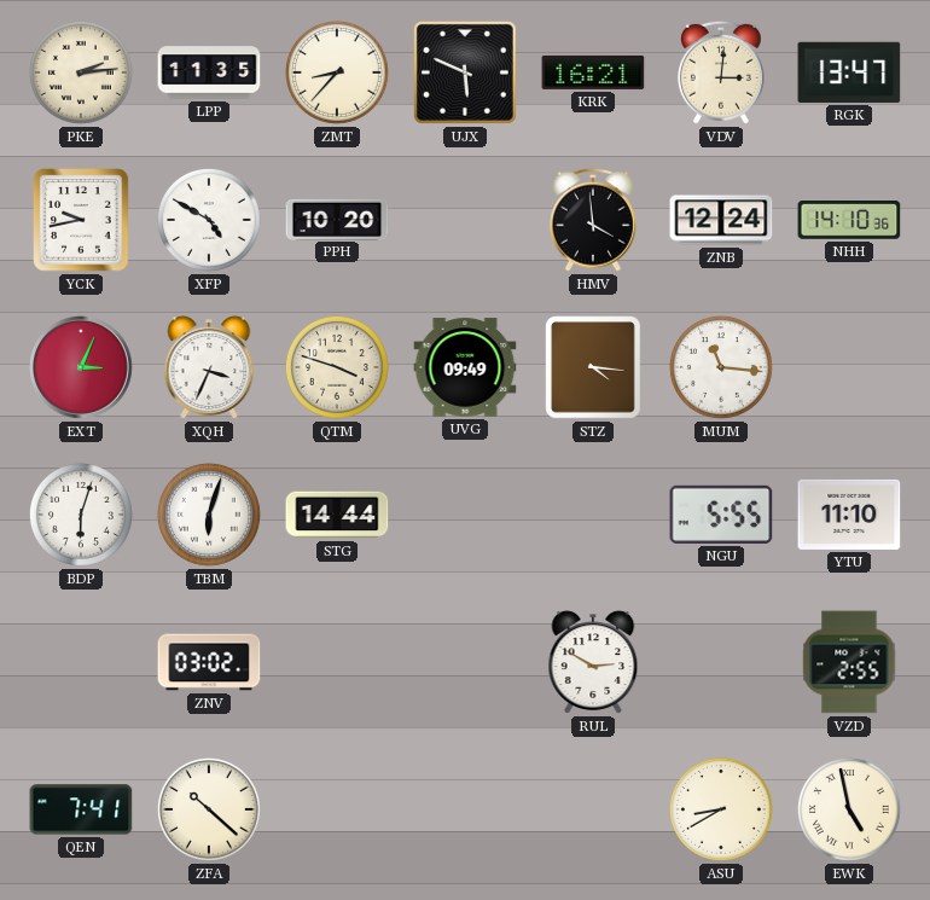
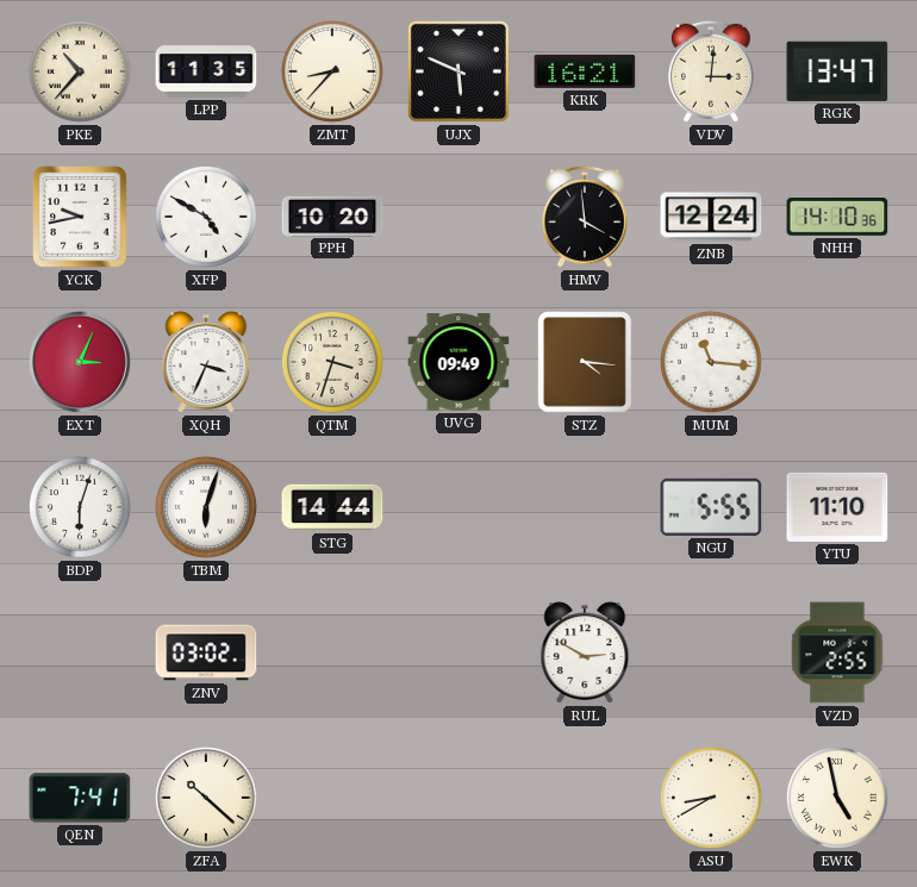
PKE: 2:14 -> 10:37
QTM: 3:48 -> 3:33
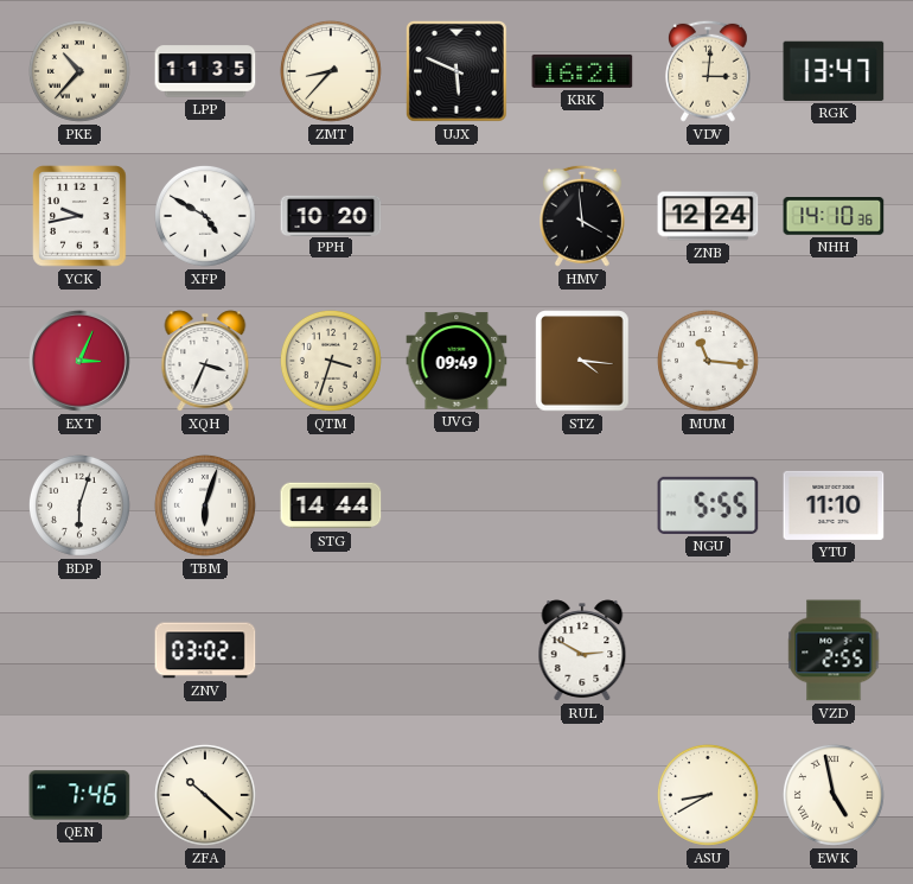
QEN: 7:41 -> 7:46
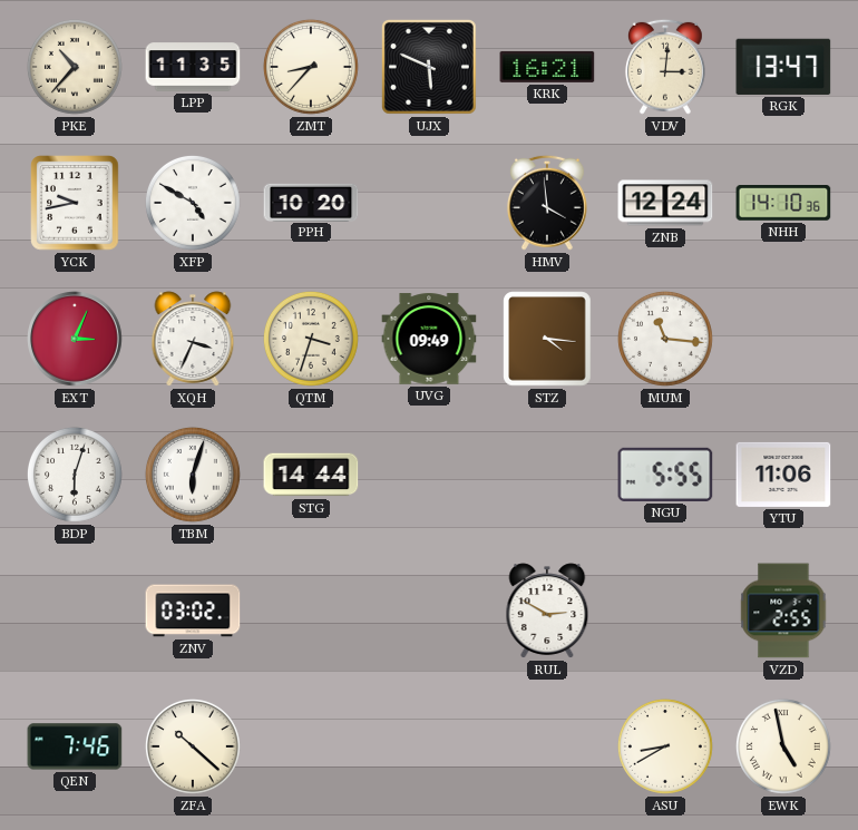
YTU: 11:10 -> 11:06
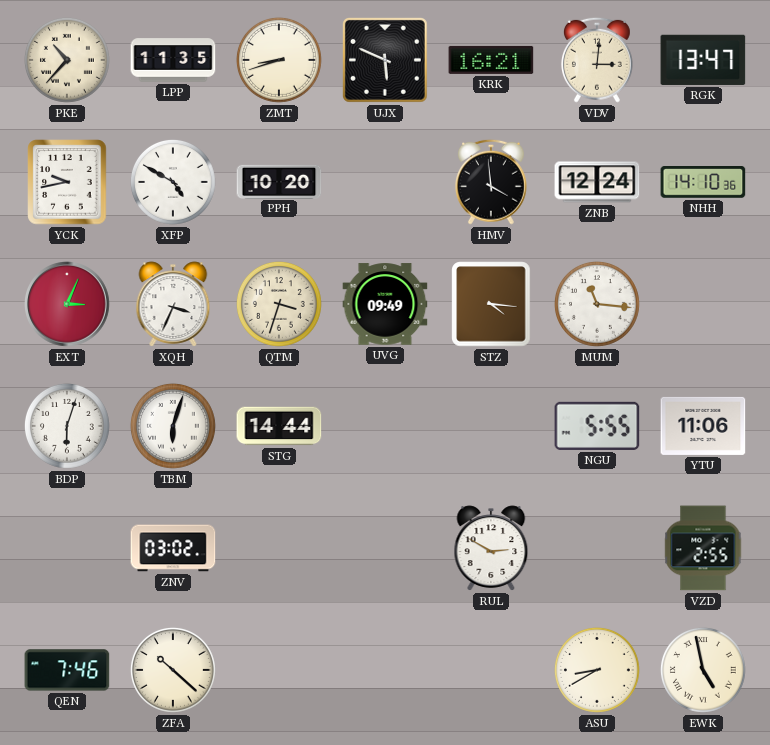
ZMT: 8:37 -> 8:42
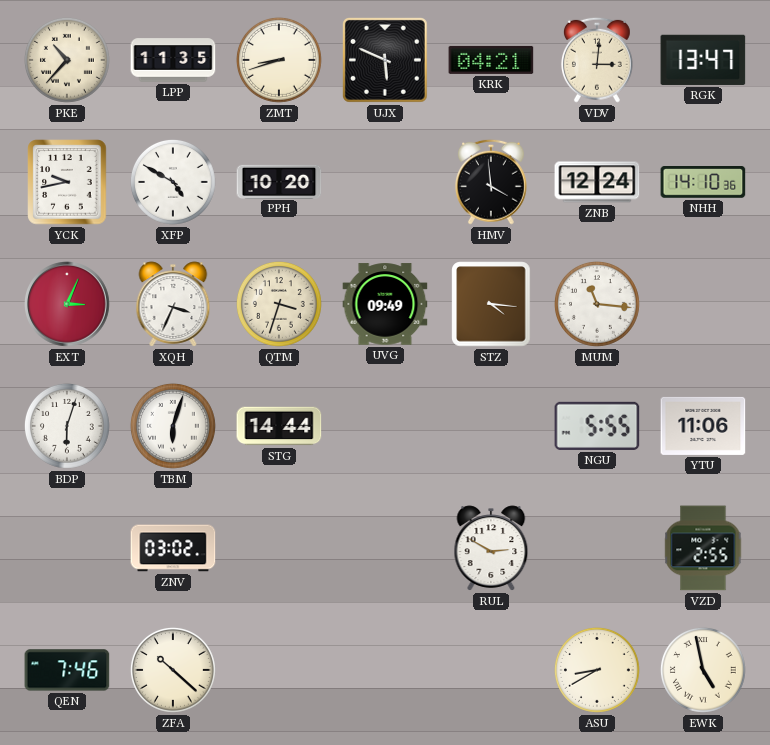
KRK: 16:21 -> 04:21
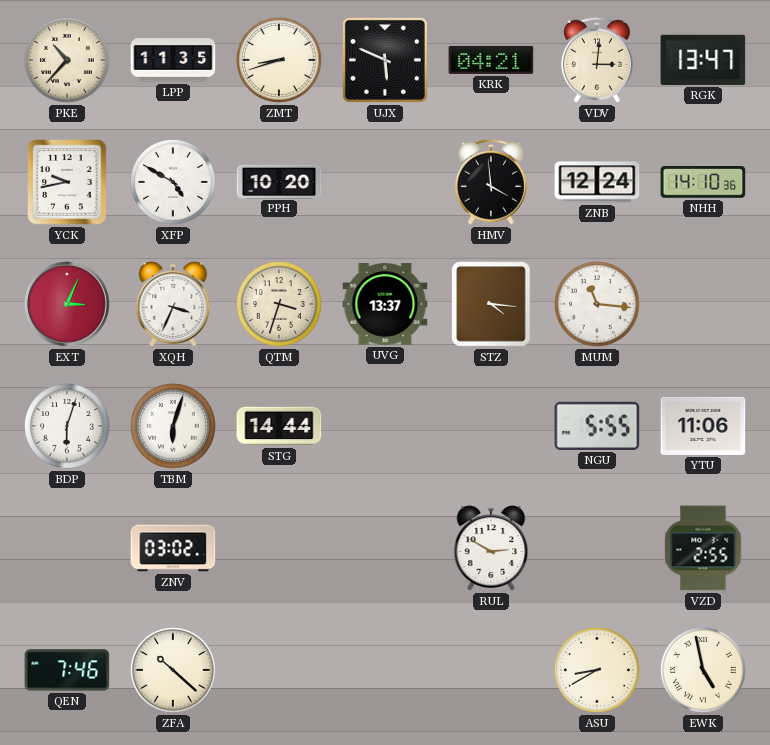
UVG: 09:49 -> 13:37
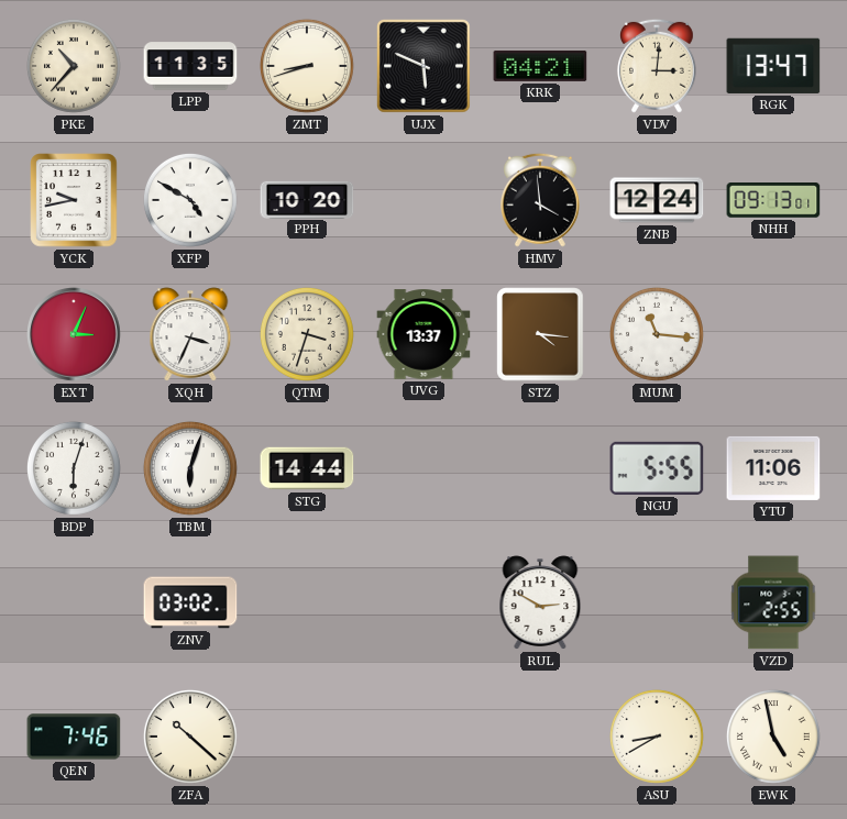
NHH: 14:10 -> 09:13
